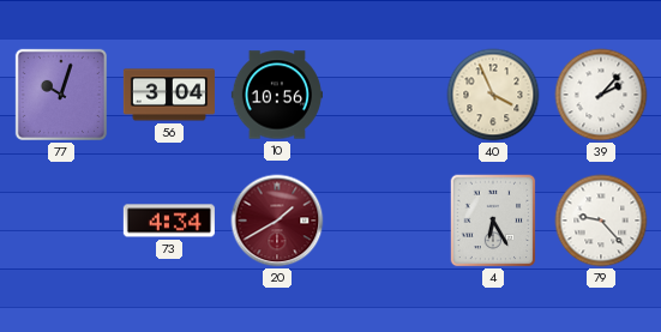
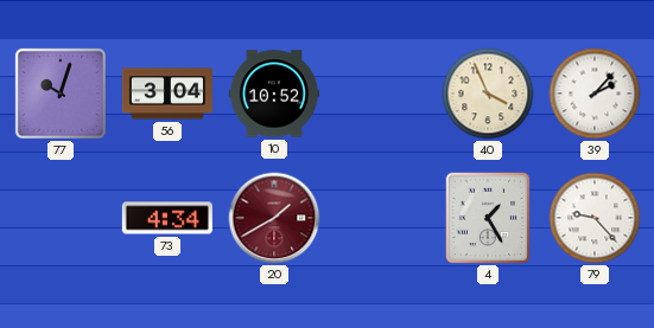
10: 10:56 -> 10:52
4: 6:25 -> 1:25
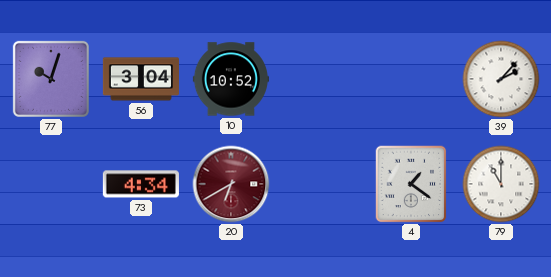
40: 3:56 -> none
20: 1:40 -> 6:40
4: 1:25 -> 1:21
79: 9:23 -> 11:00
